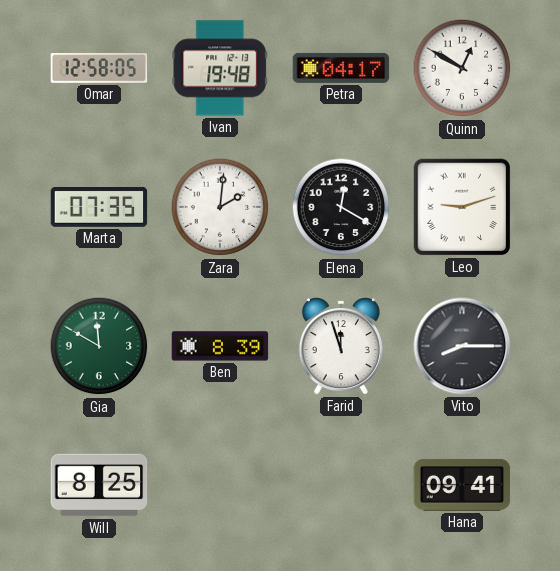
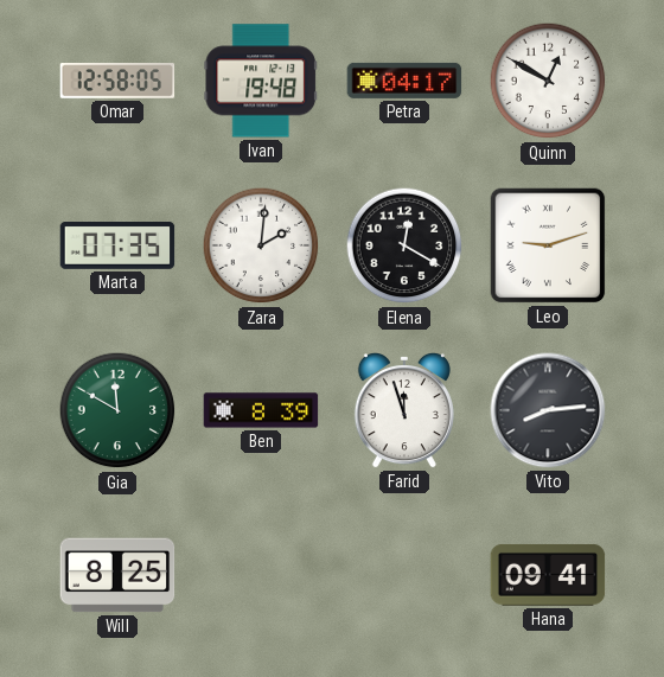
Vito: 8:15 -> 8:14
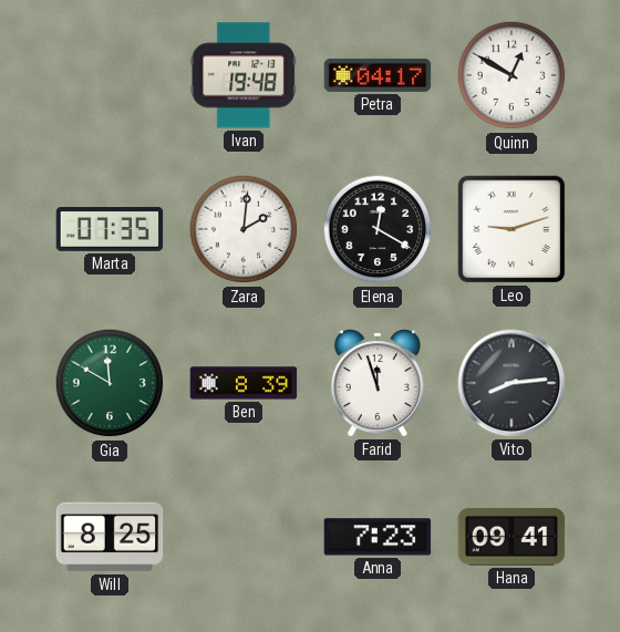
Omar: 12:58 -> none
Anna: none -> 7:23
